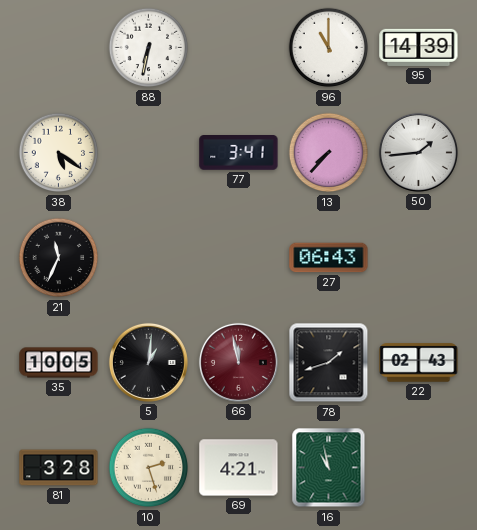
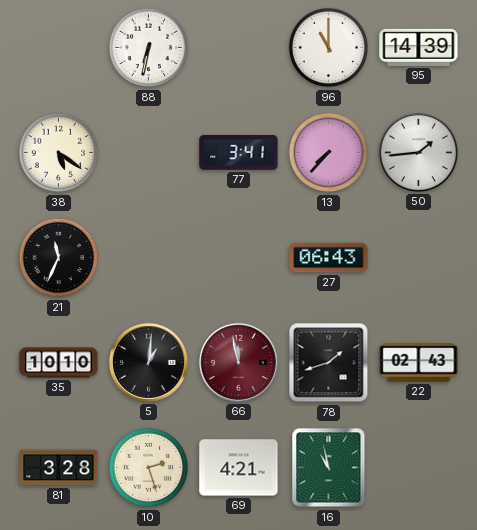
35: 10:05 -> 10:10
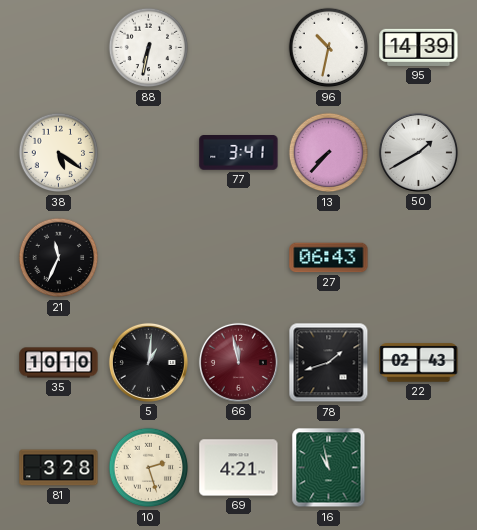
96: 11:00 -> 10:32
50: 1:44 -> 1:40
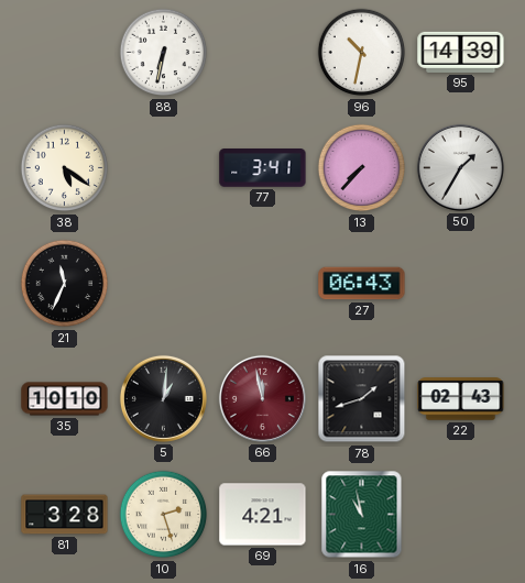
50: 1:40 -> 1:35
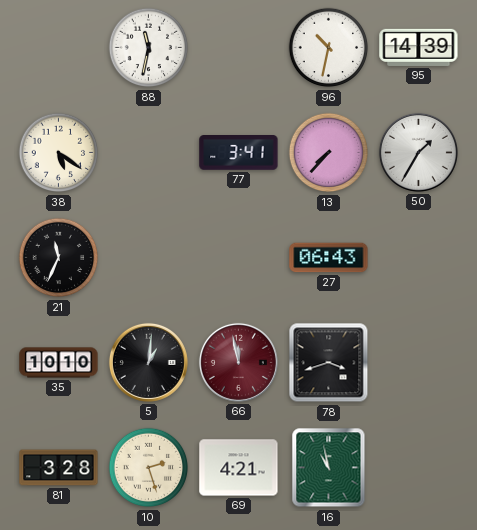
88: 6:32 -> 11:32
78: 1:42 -> 3:42
22: 02:43 -> none
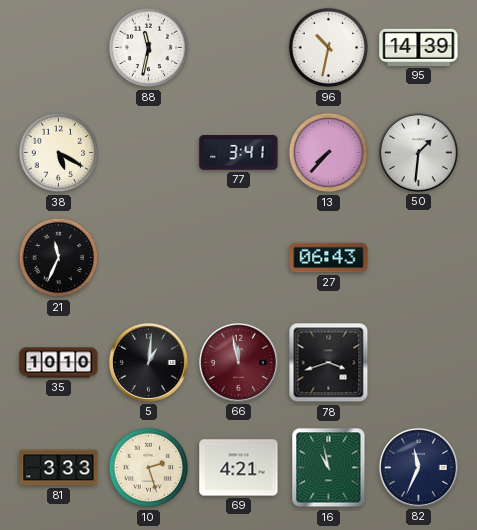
38: 5:21 -> 5:20
50: 1:35 -> 1:31
81: 3:28 -> 3:33
82: none -> 11:34
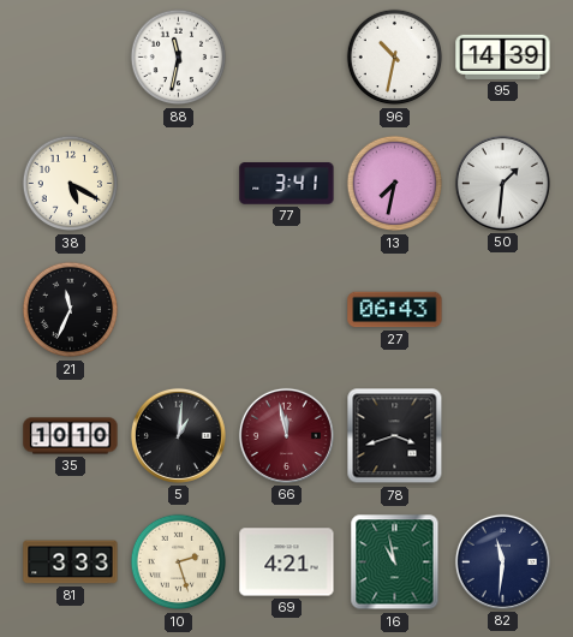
13: 7:37 -> 7:32
82: 11:34 -> 11:31
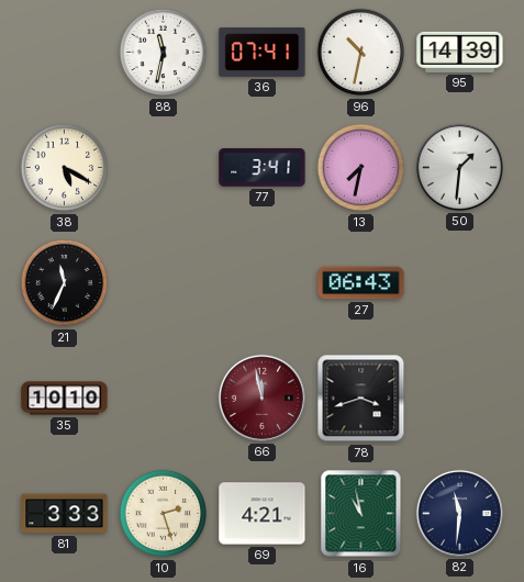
36: none -> 07:41
5: 1:01 -> none
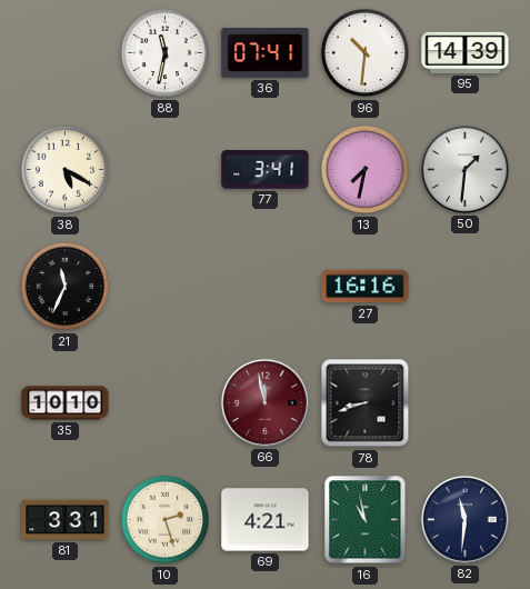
96: 10:32 -> 10:31
27: 06:43 -> 16:16
78: 3:42 -> 8:42
81: 3:33 -> 3:31
